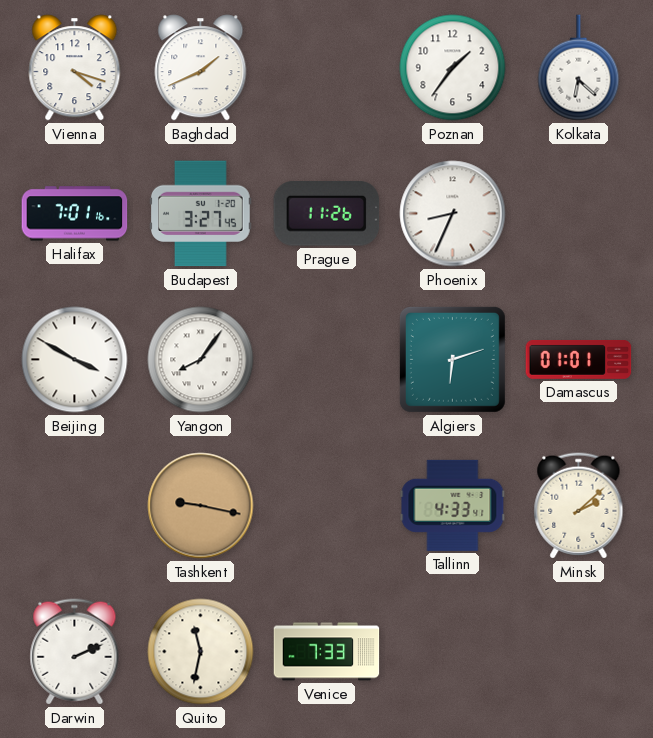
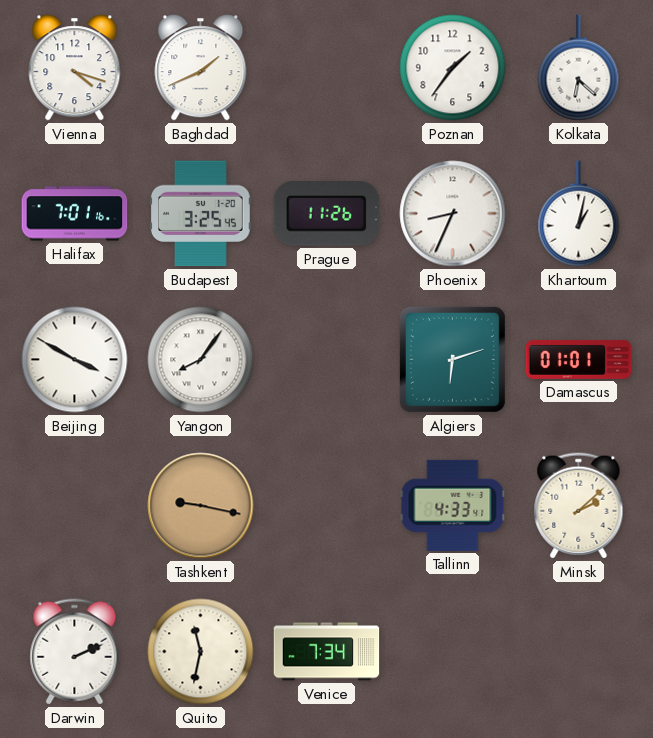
Budapest: 3:27 -> 3:25
Khartoum: none -> 1:02
Venice: 7:33 -> 7:34
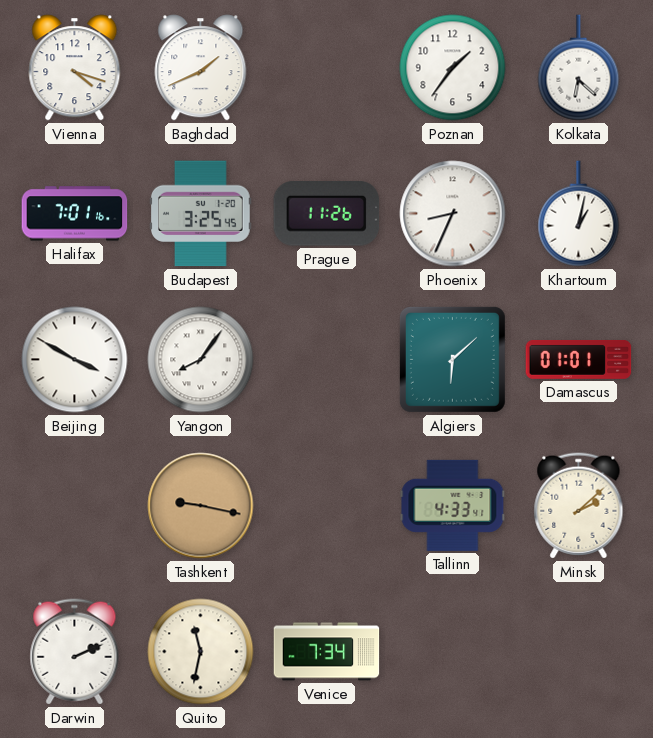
Algiers: 6:12 -> 6:08
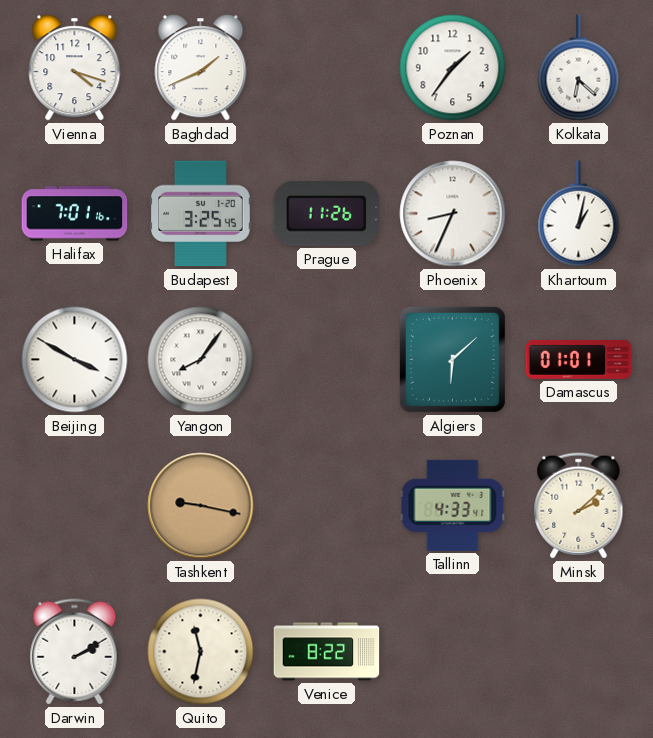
Darwin: 2:11 -> 2:10
Venice: 7:34 -> 8:22
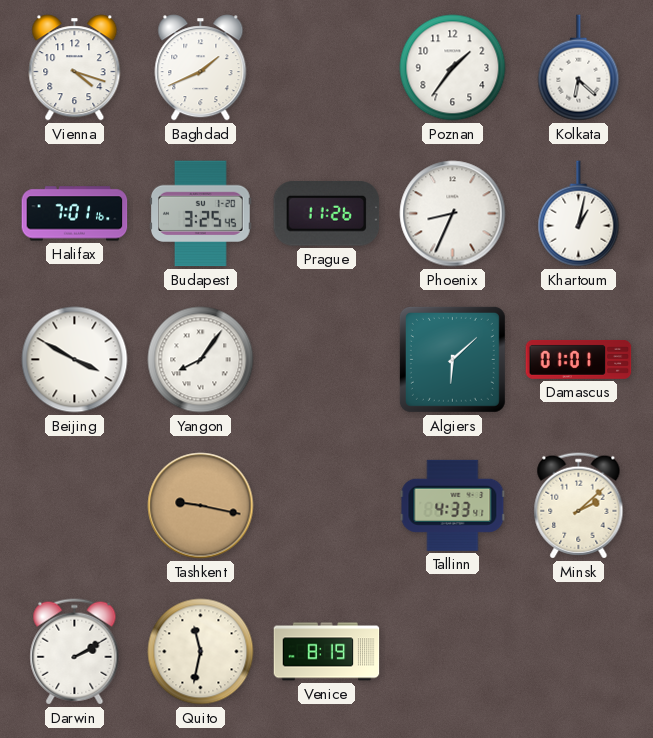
Venice: 8:22 -> 8:19
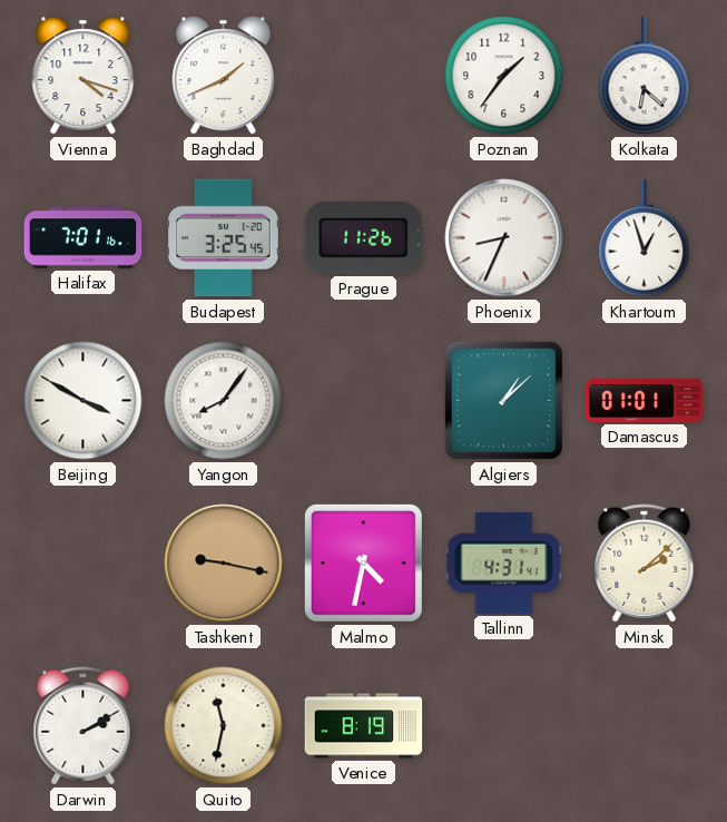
Khartoum: 1:02 -> 12:57
Algiers: 6:08 -> 1:08
Malmo: none -> 4:32
Tallinn: 4:33 -> 4:31
